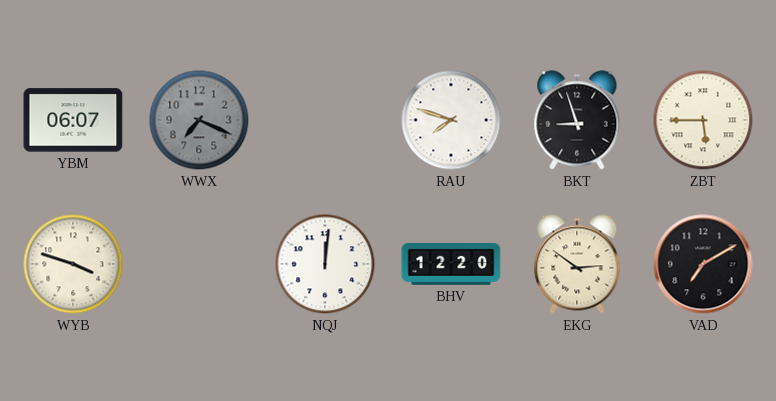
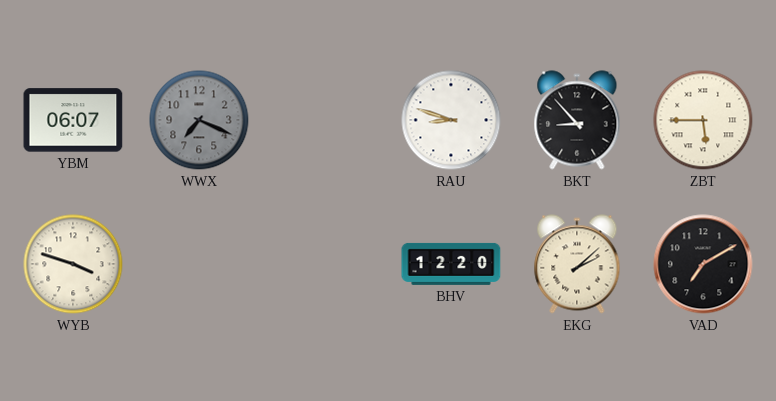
RAU: 7:48 -> 8:48
BKT: 8:57 -> 8:53
NQJ: 12:01 -> none
EKG: 2:51 -> 2:08
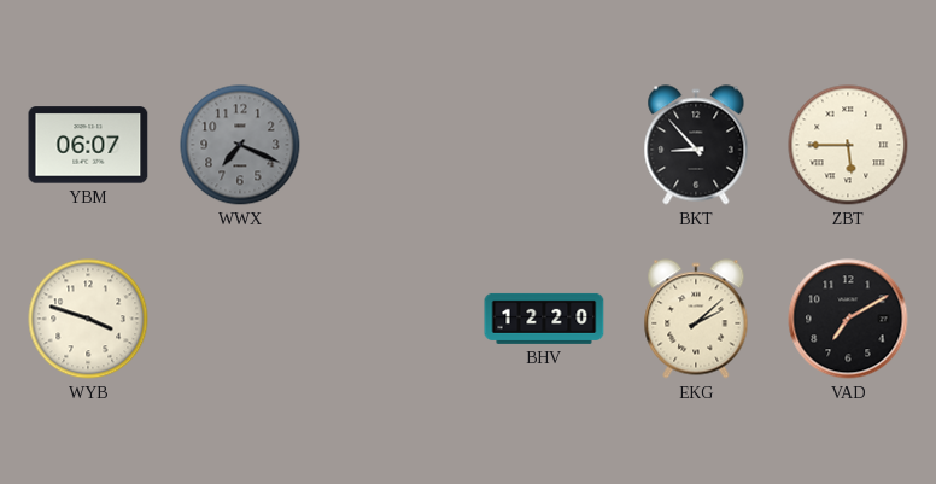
RAU: 8:48 -> none
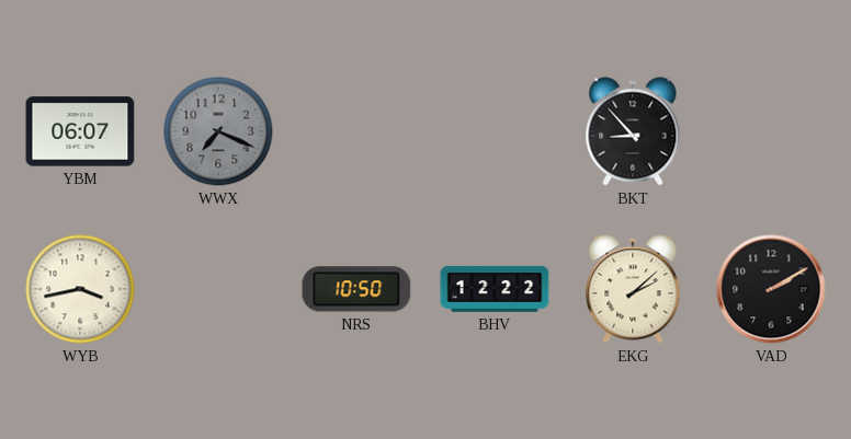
ZBT: 5:45 -> none
WYB: 3:48 -> 3:43
NRS: none -> 10:50
BHV: 12:20 -> 12:22
VAD: 7:10 -> 2:10
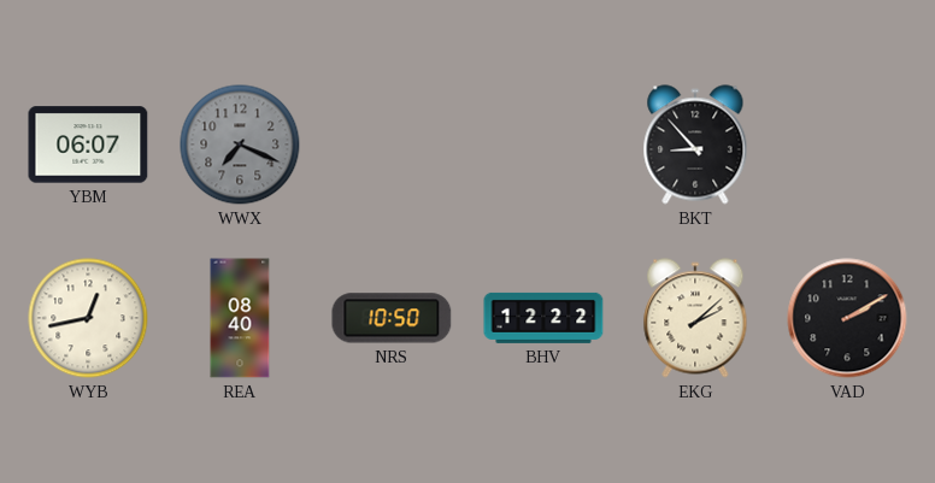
WYB: 3:43 -> 12:43
REA: none -> 08:40
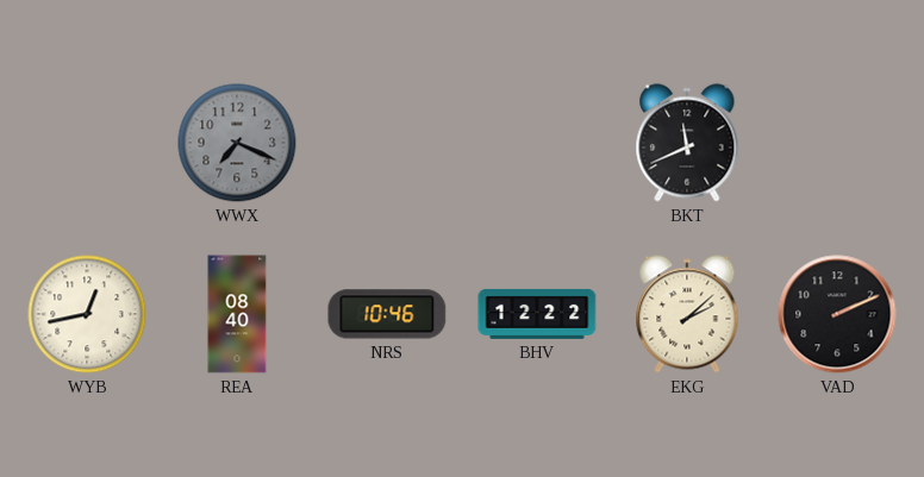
YBM: 06:07 -> none
BKT: 8:53 -> 11:41
NRS: 10:50 -> 10:46
VAD: 2:10 -> 2:11
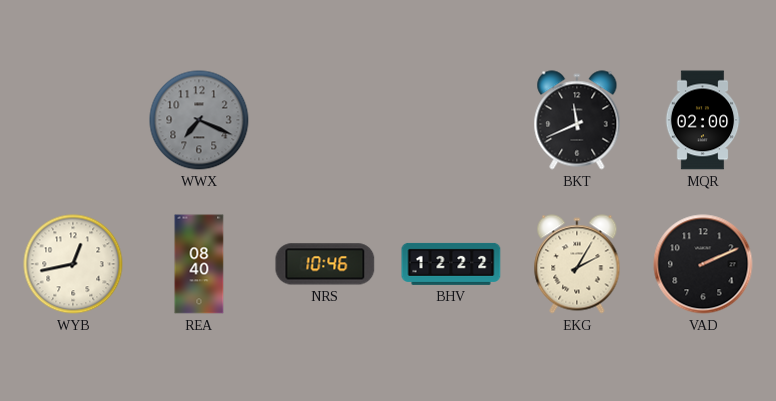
MQR: none -> 02:00
EKG: 2:08 -> 2:05
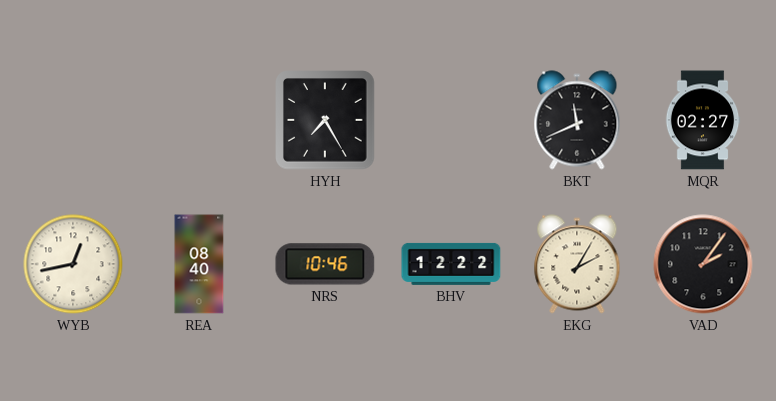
WWX: 7:19 -> none
HYH: none -> 7:25
MQR: 02:00 -> 02:27
VAD: 2:11 -> 2:06
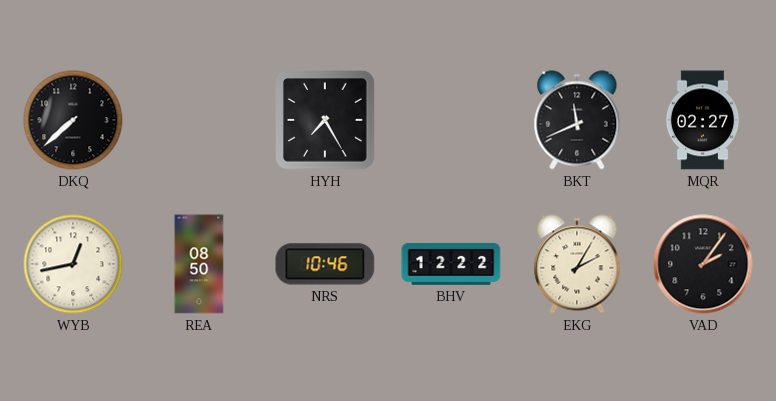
DKQ: none -> 7:38
REA: 08:40 -> 08:50
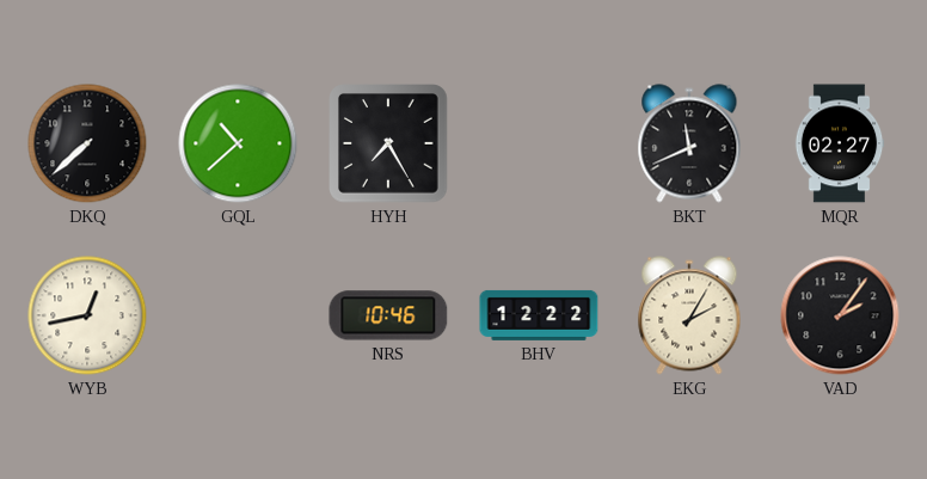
GQL: none -> 10:38
REA: 08:50 -> none
